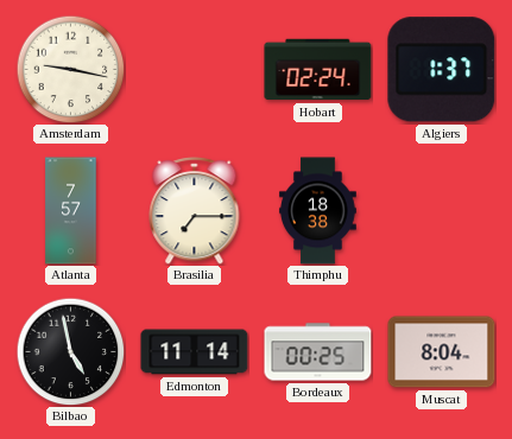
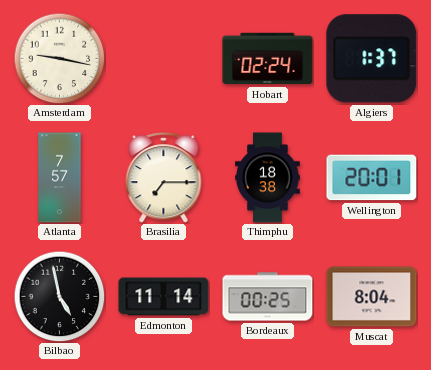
Wellington: none -> 20:01
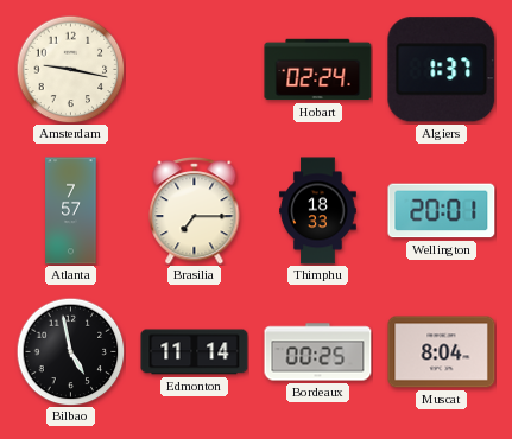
Thimphu: 18:38 -> 18:33
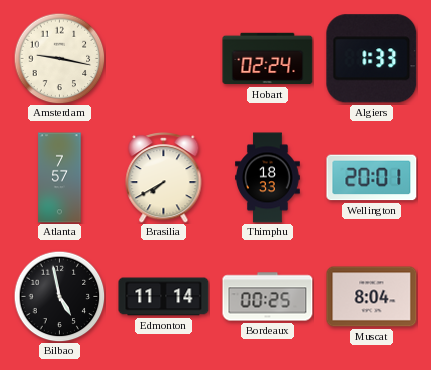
Algiers: 1:37 -> 1:33
Brasilia: 7:15 -> 7:40
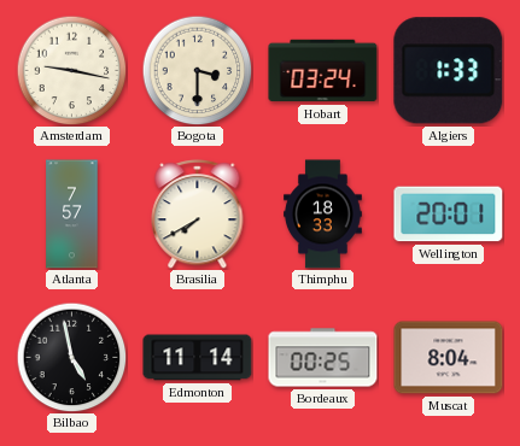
Bogota: none -> 3:30
Hobart: 02:24 -> 03:24
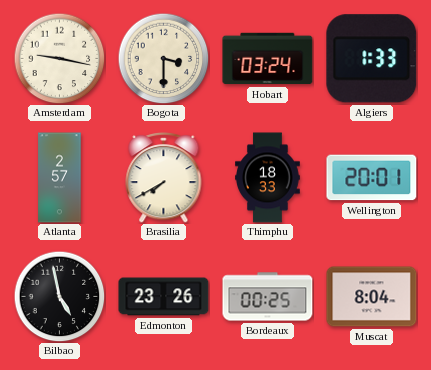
Atlanta: 7:57 -> 2:57
Edmonton: 11:14 -> 23:26
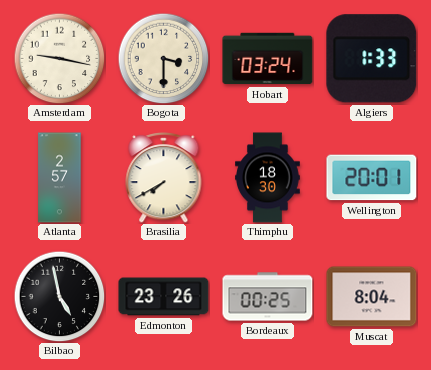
Thimphu: 18:33 -> 18:30
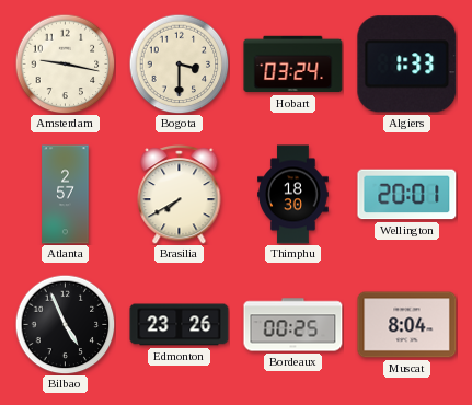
Bilbao: 4:58 -> 4:56
